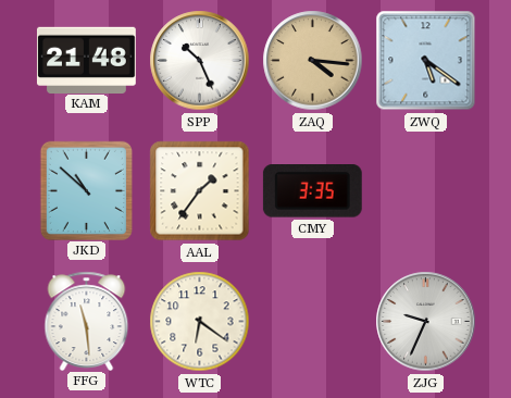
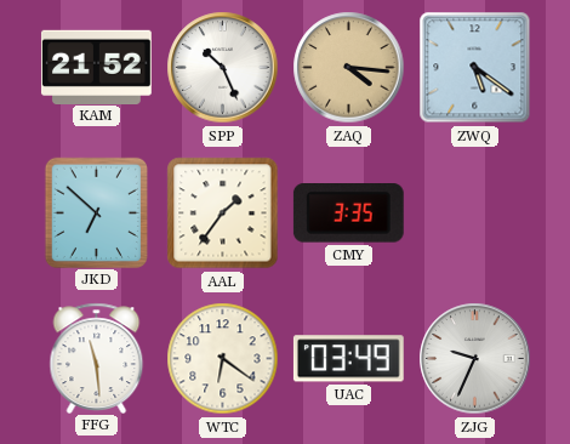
KAM: 21:48 -> 21:52
JKD: 10:52 -> 6:52
UAC: none -> 03:49
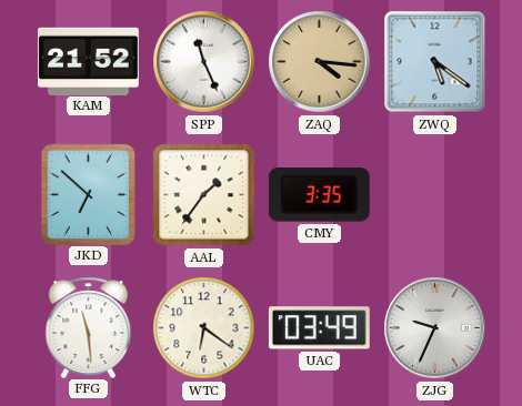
SPP: 10:26 -> 11:26
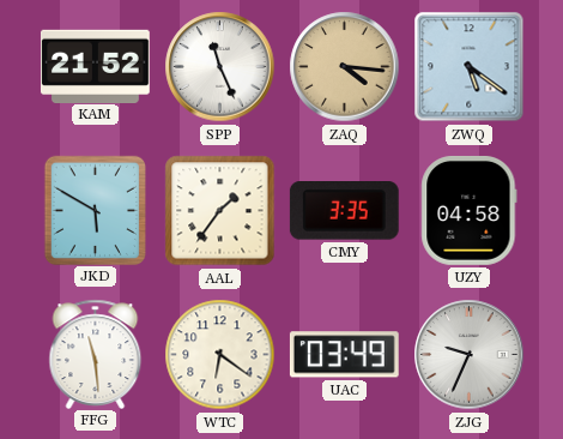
JKD: 6:52 -> 5:50
UZY: none -> 04:58
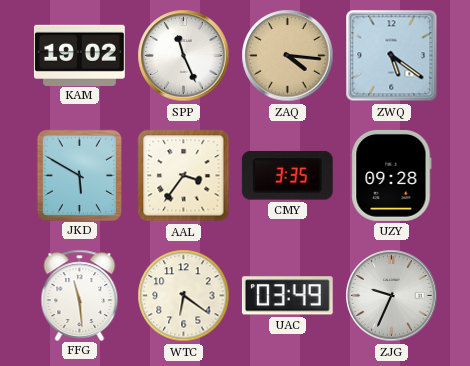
KAM: 21:52 -> 19:02
AAL: 1:36 -> 3:36
UZY: 04:58 -> 09:28
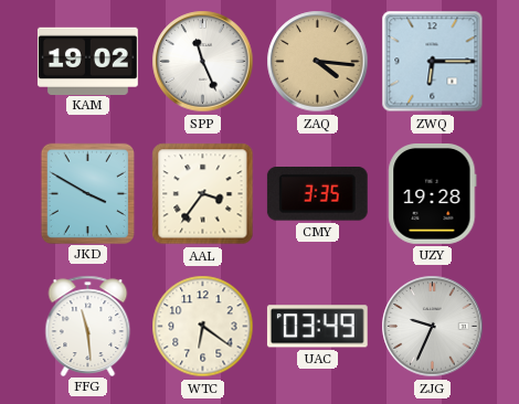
ZWQ: 5:21 -> 6:15
JKD: 5:50 -> 3:50
UZY: 09:28 -> 19:28
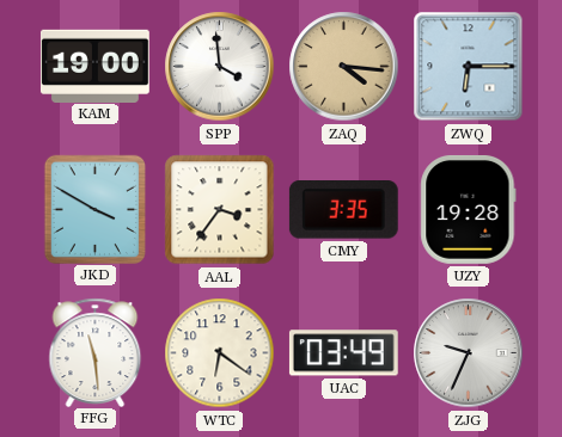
KAM: 19:02 -> 19:00
SPP: 11:26 -> 3:59
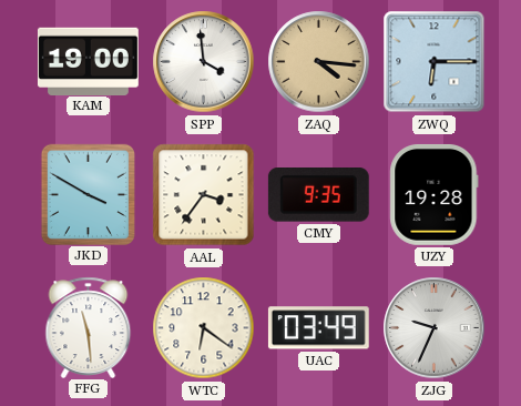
CMY: 3:35 -> 9:35
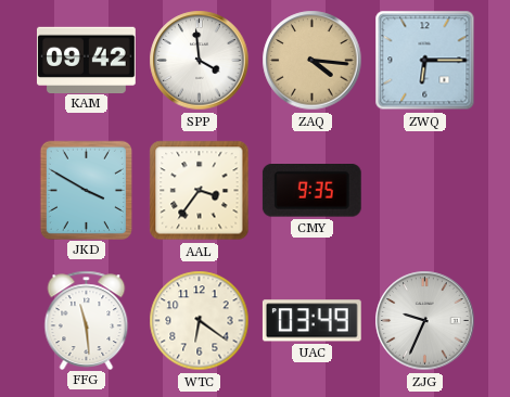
KAM: 19:00 -> 09:42
UZY: 19:28 -> none
